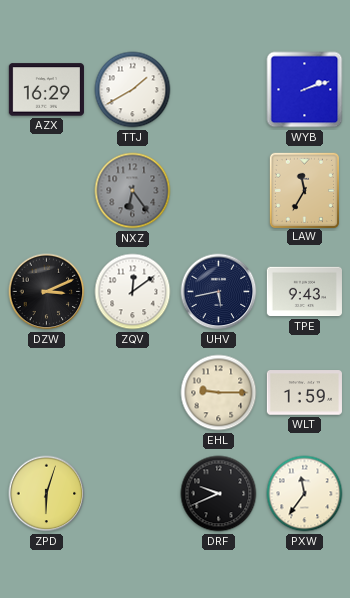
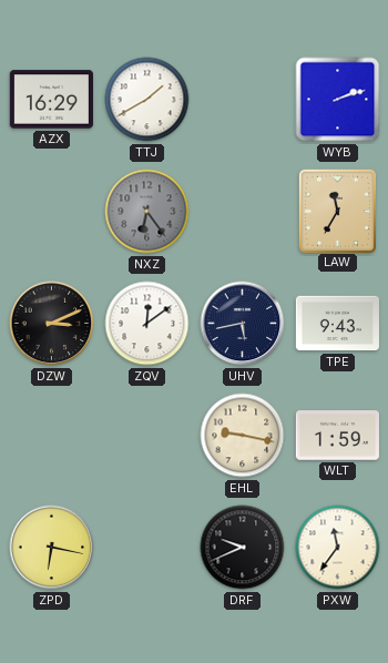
EHL: 9:15 -> 9:17
ZPD: 6:03 -> 6:17
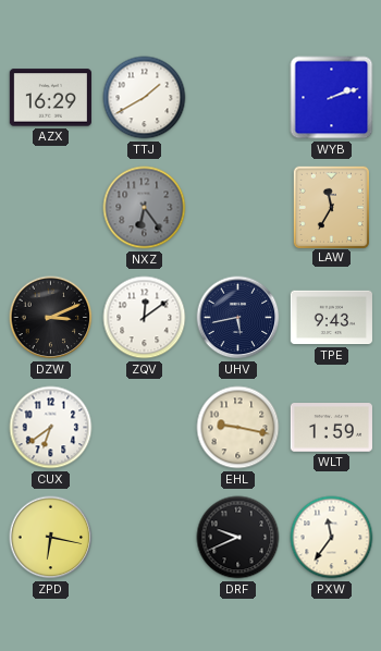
CUX: none -> 6:39
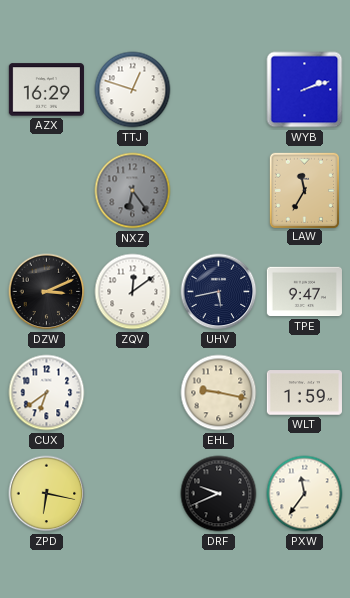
TTJ: 1:40 -> 12:48
TPE: 9:43 -> 9:47
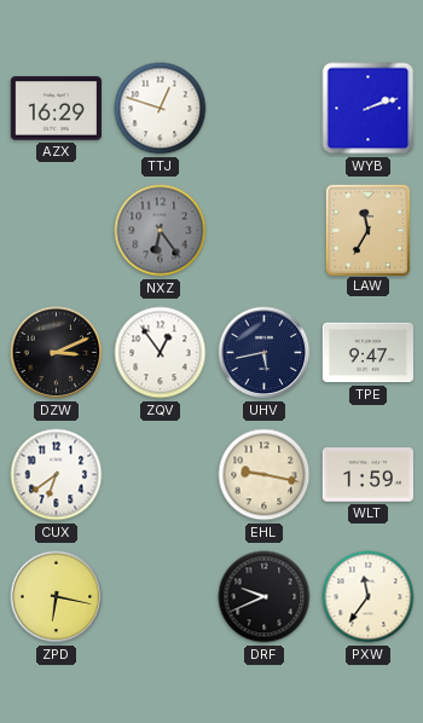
ZQV: 12:09 -> 12:54
